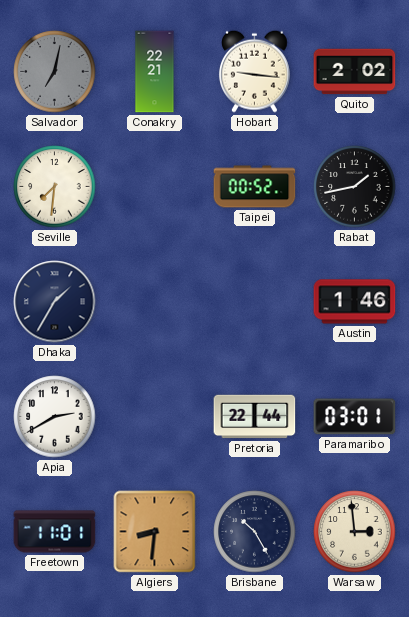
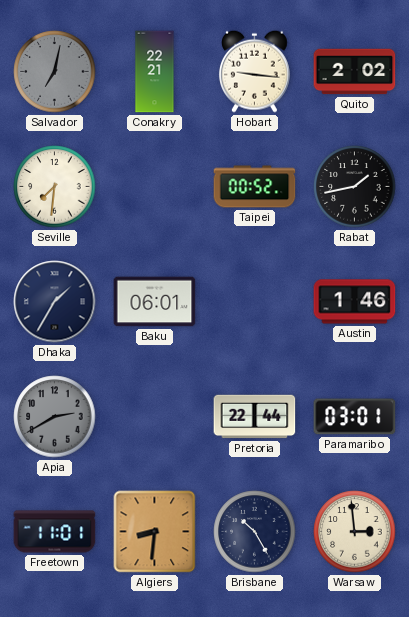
Baku: none -> 06:01
Apia dial: white -> grey
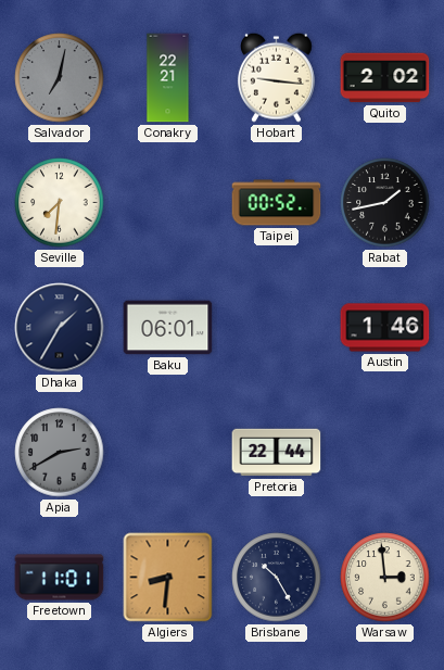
Paramaribo: 03:01 -> none
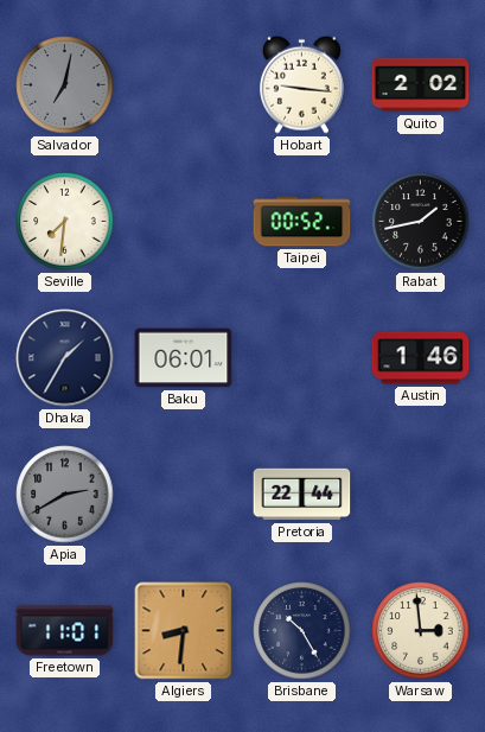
Conakry: 22:21 -> none
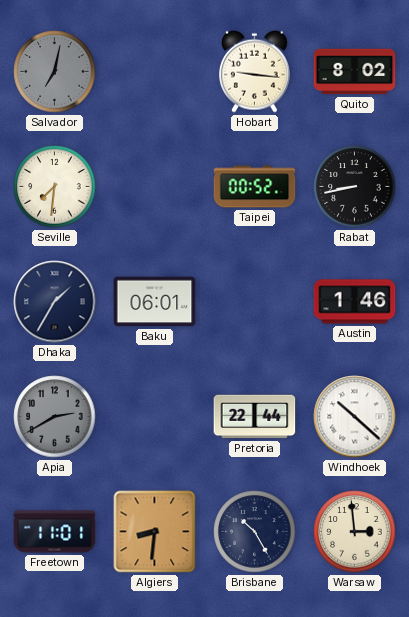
Quito: 2:02 -> 8:02
Rabat: 1:43 -> 8:43
Windhoek: none -> 10:22
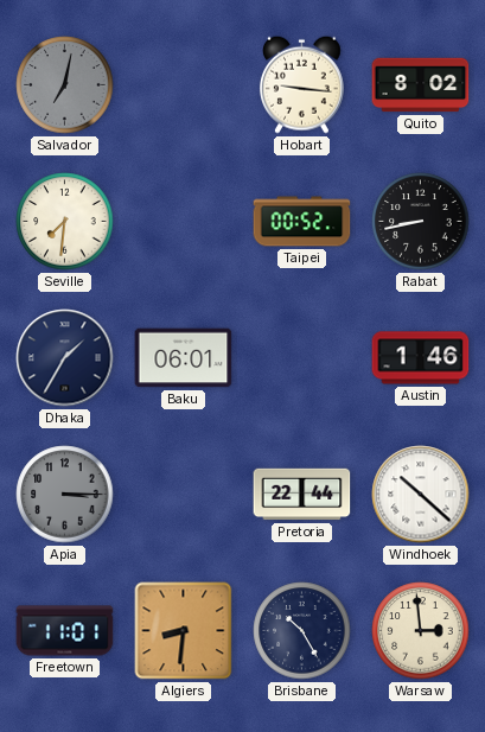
Apia: 2:40 -> 3:15
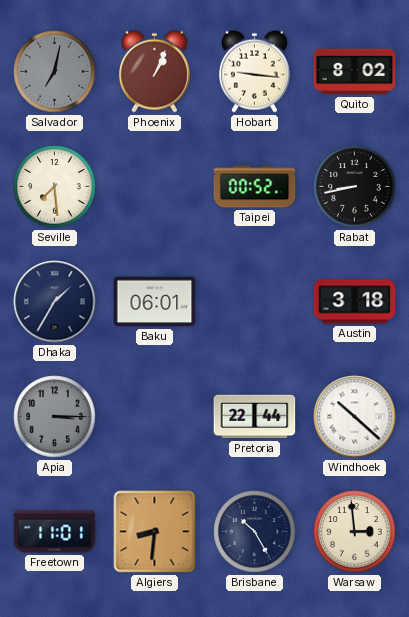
Phoenix: none -> 1:04
Seville: 7:31 -> 7:29
Austin: 1:46 -> 3:18
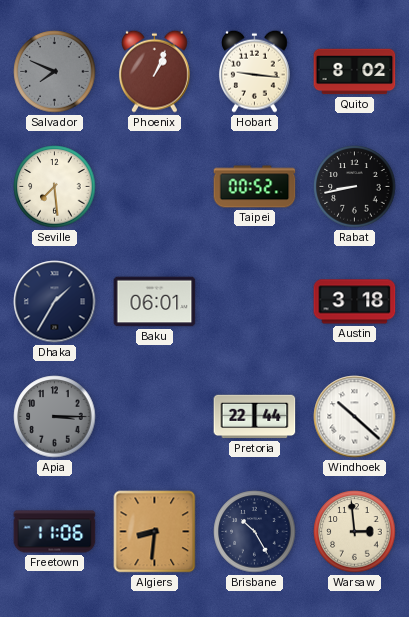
Salvador: 7:02 -> 7:49
Freetown: 11:01 -> 11:06
